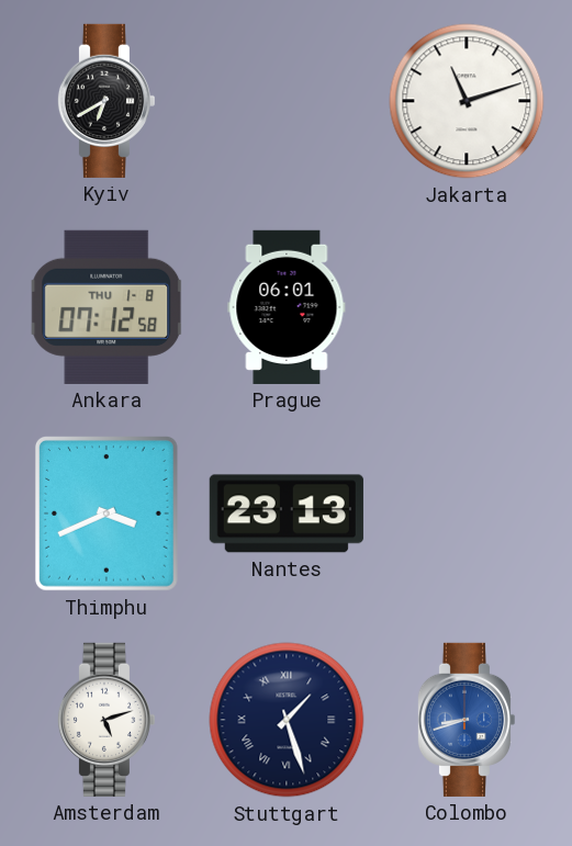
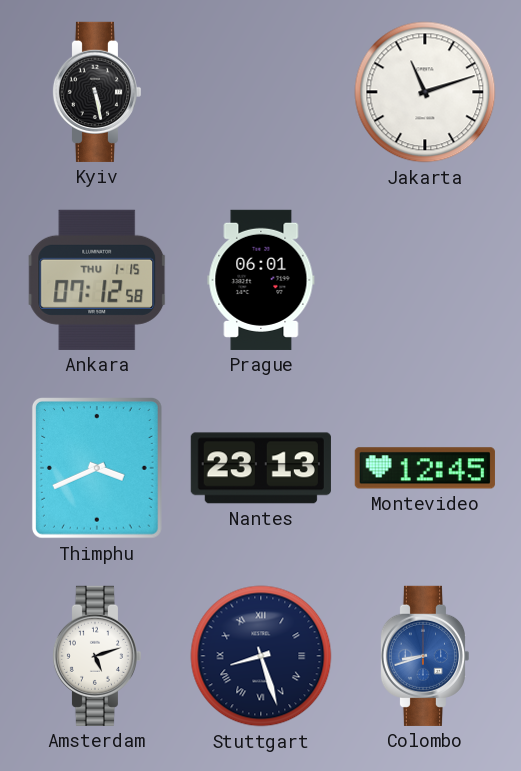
Kyiv: 6:40 -> 5:28
Ankara date: THU 1-8 -> THU 1-15
Montevideo: none -> 12:45
Stuttgart: 1:27 -> 8:27
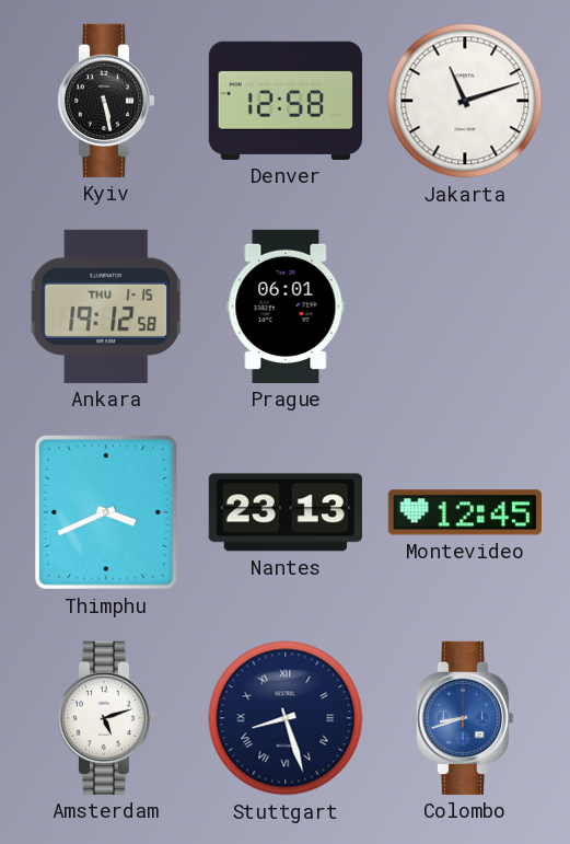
Denver: none -> 12:58
Ankara: 07:12 -> 19:12
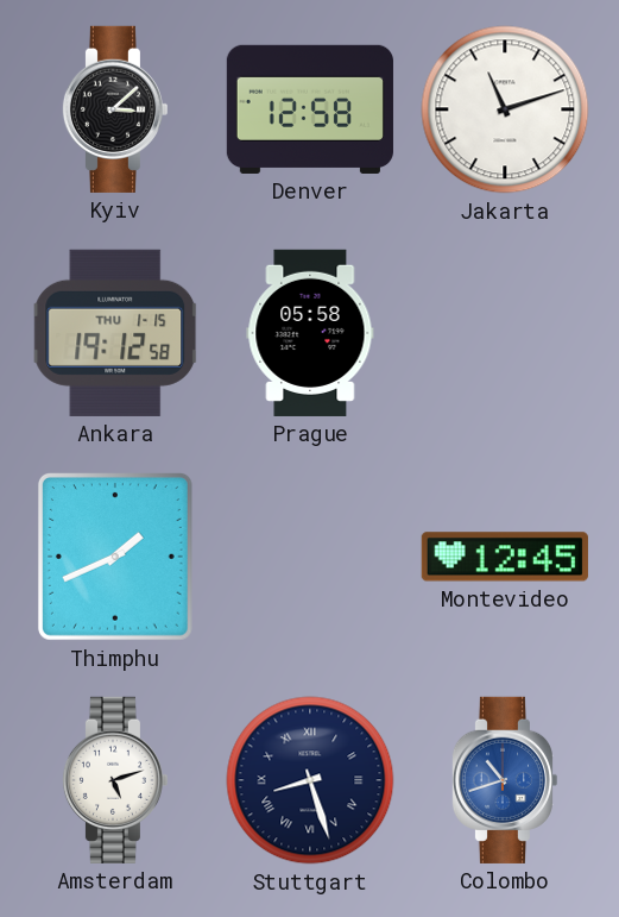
Kyiv: 5:28 -> 3:08
Prague: 06:01 -> 05:58
Thimphu: 3:41 -> 1:41
Nantes: 23:13 -> none
Colombo: 8:42 -> 10:42
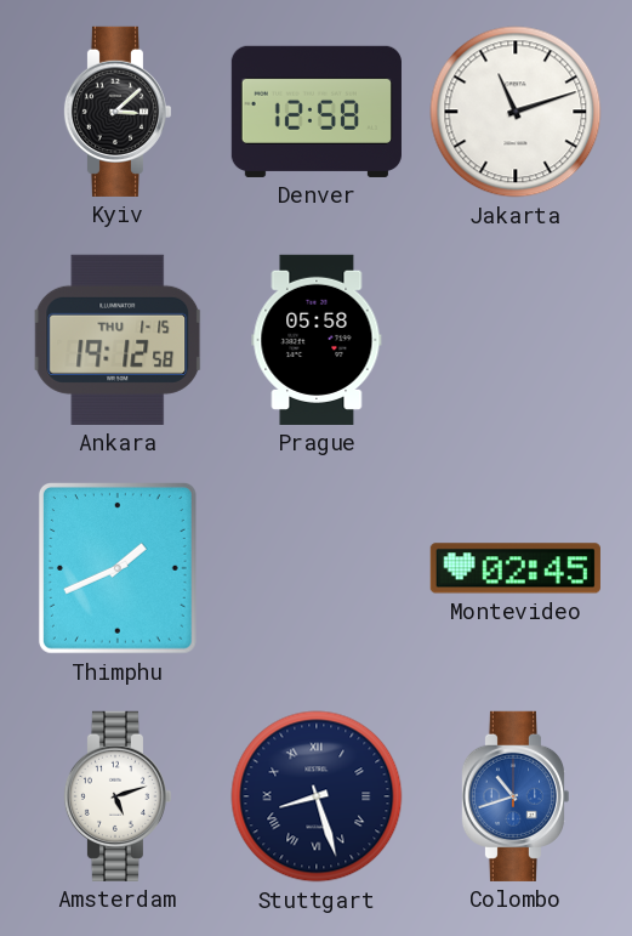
Montevideo: 12:45 -> 02:45
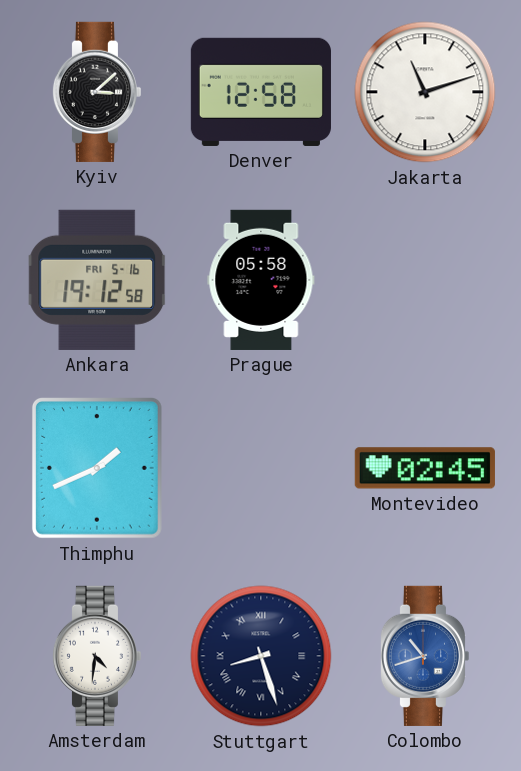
Ankara date: THU 1-15 -> FRI 5-16
Amsterdam: 5:12 -> 4:31
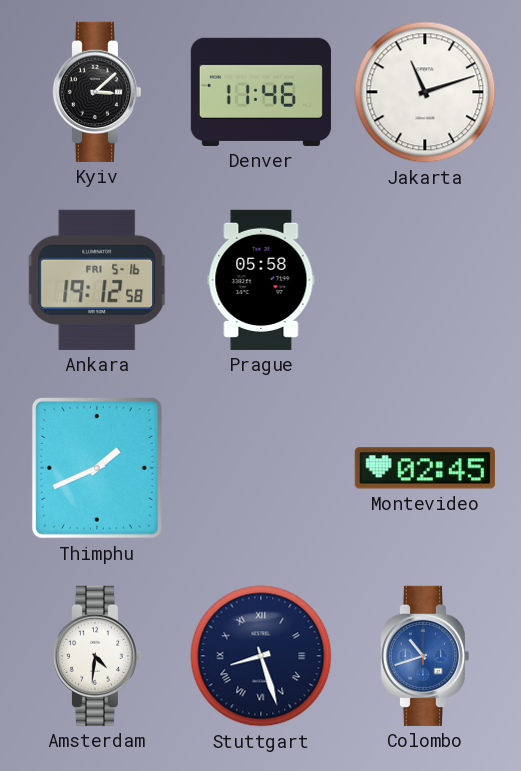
Denver: 12:58 -> 11:46
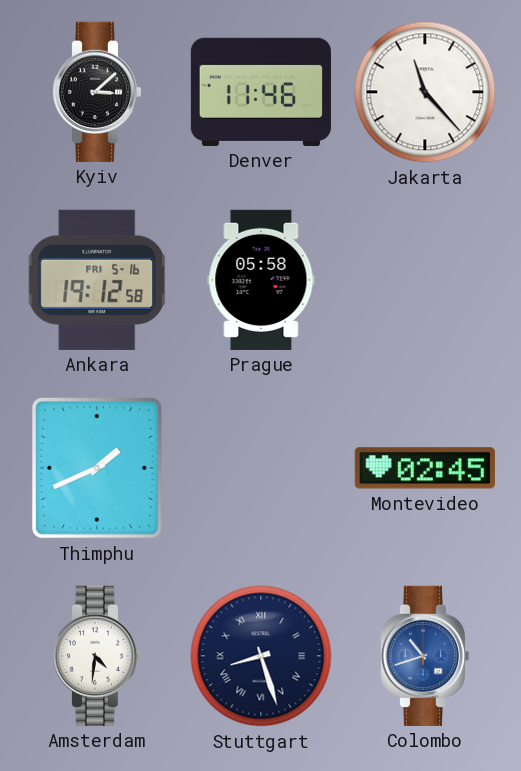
Jakarta: 11:12 -> 11:23
